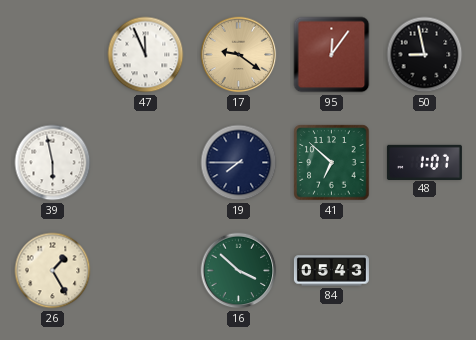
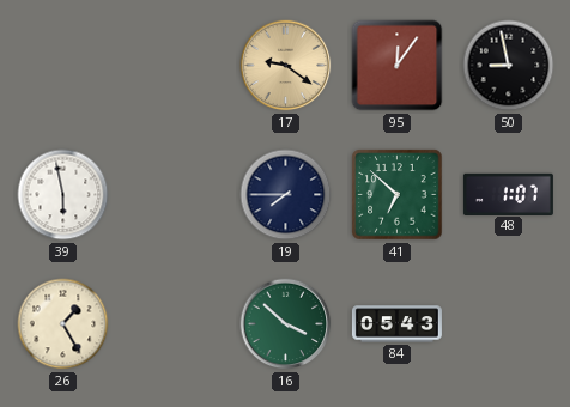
47: 11:56 -> none
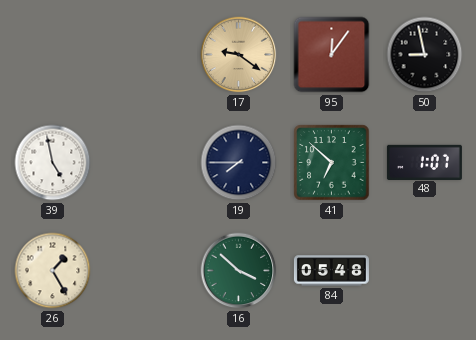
39: 5:58 -> 4:58
84: 05:43 -> 05:48
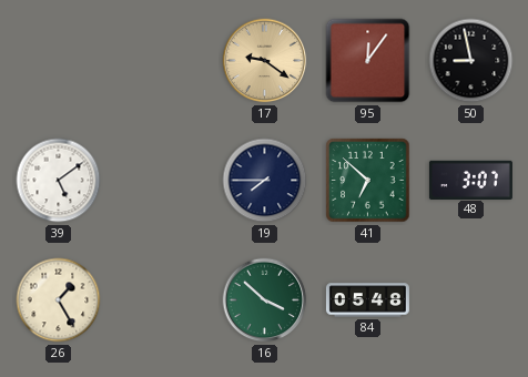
39: 4:58 -> 5:09
48: 1:07 -> 3:07
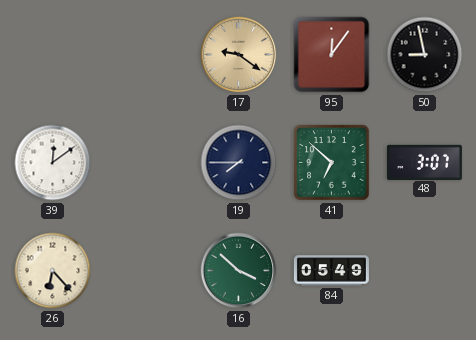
39: 5:09 -> 12:09
26: 1:25 -> 6:23
84: 05:48 -> 05:49
